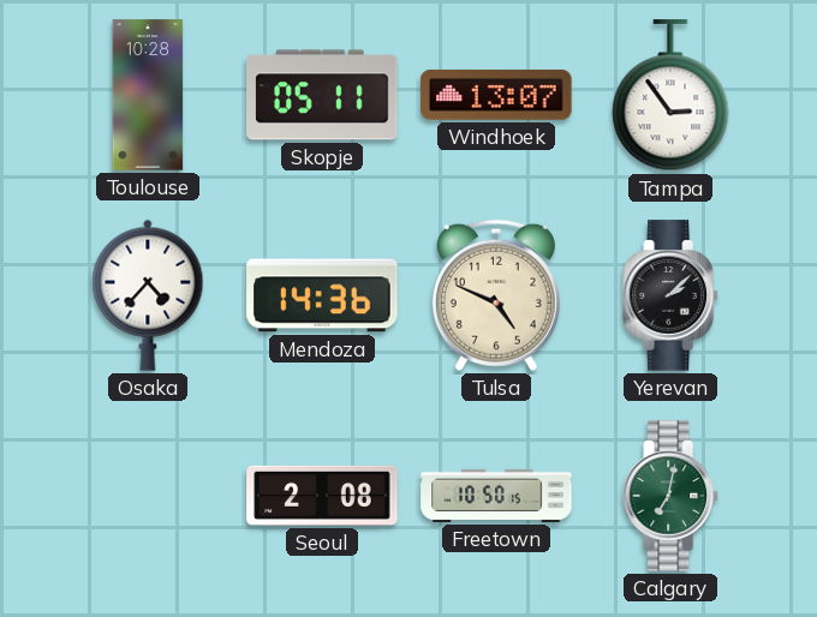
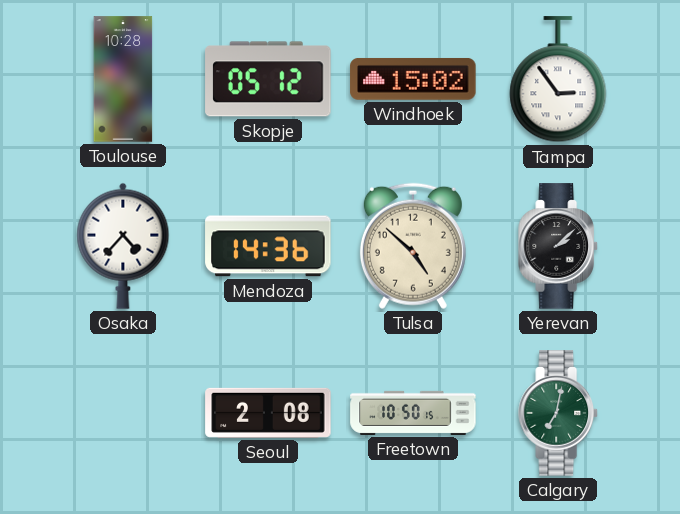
Skopje: 05:11 -> 05:12
Windhoek: 13:07 -> 15:02
Tulsa: 4:49 -> 4:52
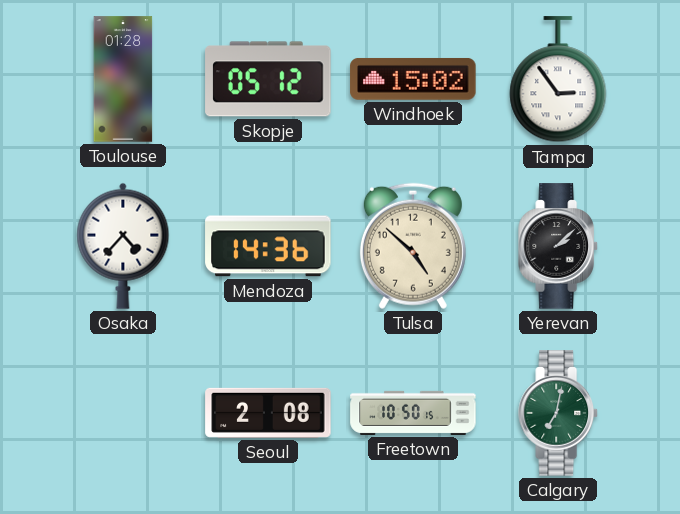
Toulouse: 10:28 -> 01:28
